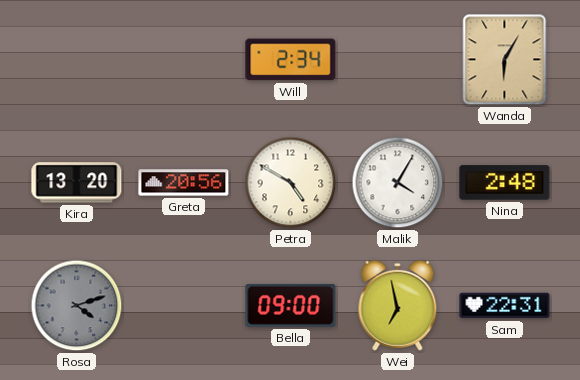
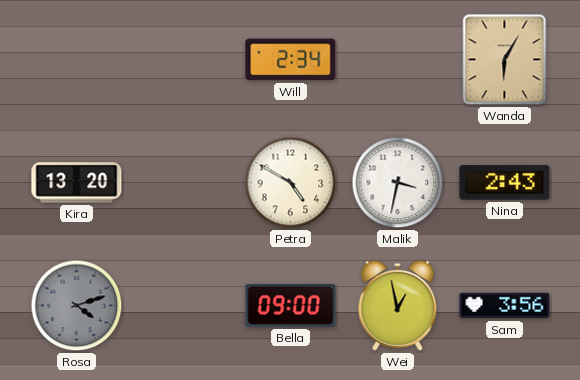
Greta: 20:56 -> none
Malik: 4:05 -> 3:32
Nina: 2:48 -> 2:43
Wei: 6:58 -> 12:58
Sam: 22:31 -> 3:56
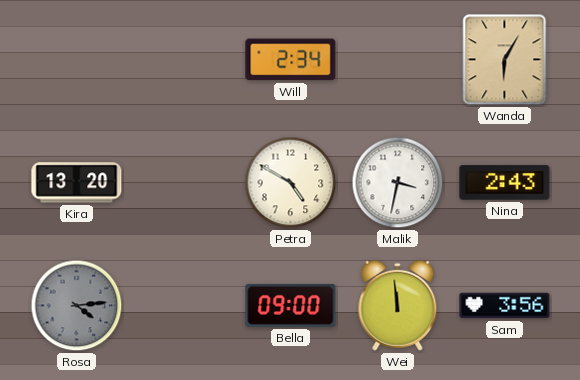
Rosa: 4:12 -> 4:14
Wei: 12:58 -> 11:59
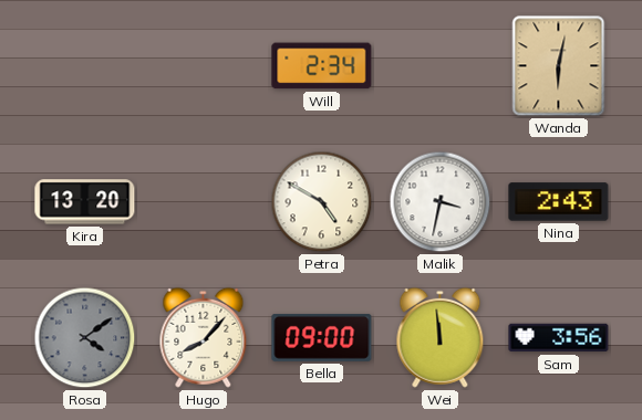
Wanda: 6:05 -> 6:02
Rosa: 4:14 -> 4:09
Hugo: none -> 8:07
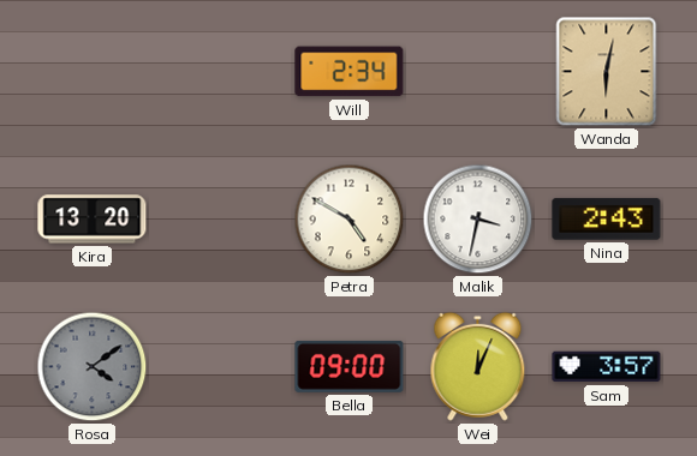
Hugo: 8:07 -> none
Wei: 11:59 -> 12:04
Sam: 3:56 -> 3:57
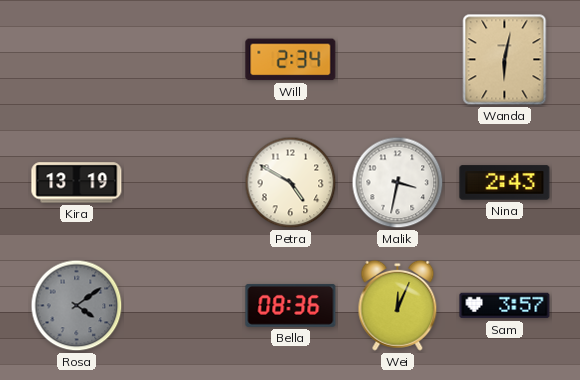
Kira: 13:20 -> 13:19
Bella: 09:00 -> 08:36
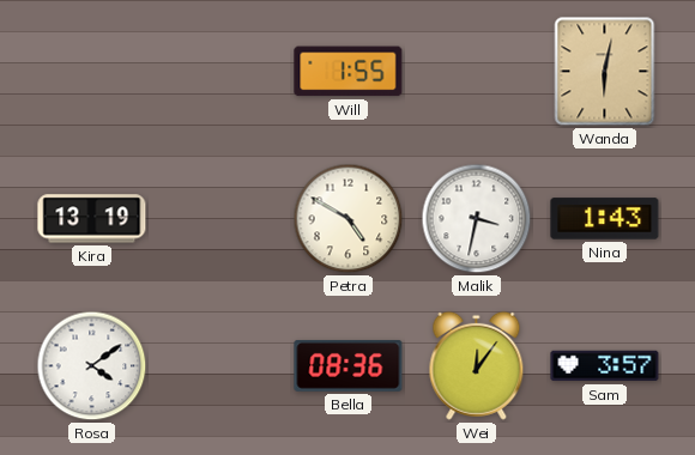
Will: 2:34 -> 1:55
Nina: 2:43 -> 1:43
Rosa dial: grey -> white
Wei: 12:04 -> 12:06
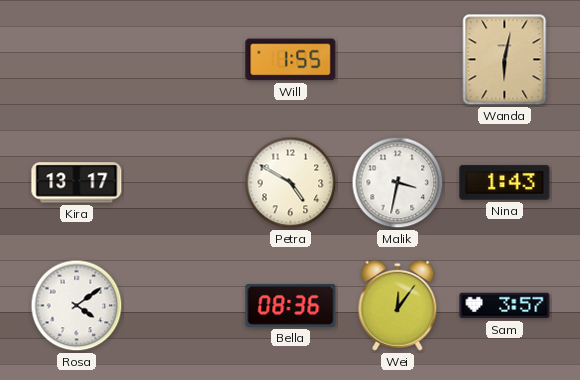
Kira: 13:19 -> 13:17
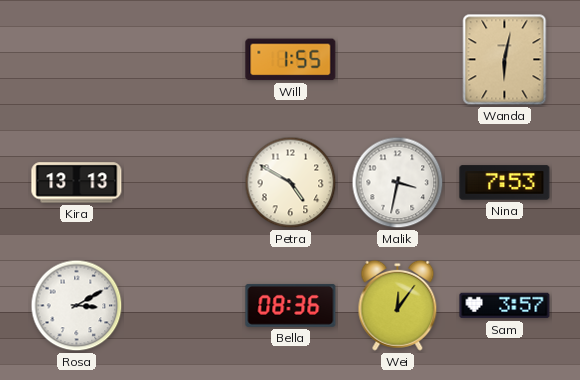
Kira: 13:17 -> 13:13
Nina: 1:43 -> 7:53
Rosa: 4:09 -> 3:10
